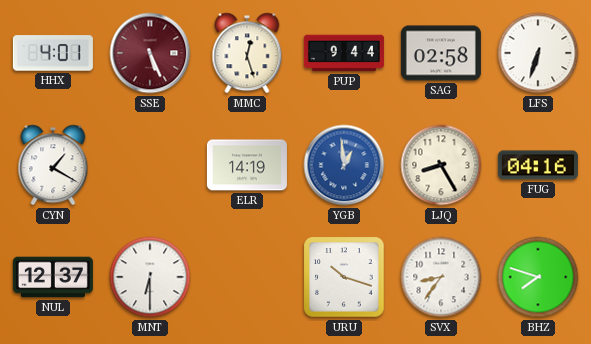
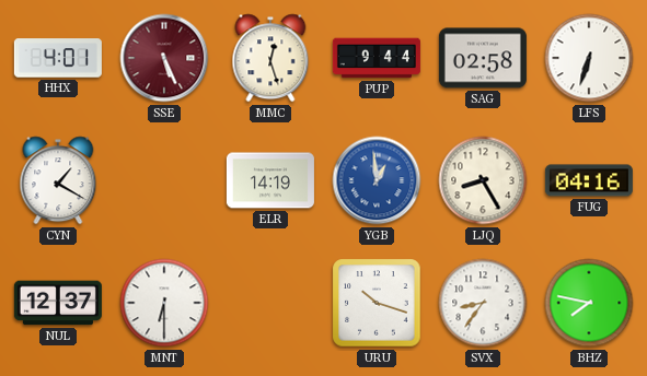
BHZ: 7:48 -> 7:47
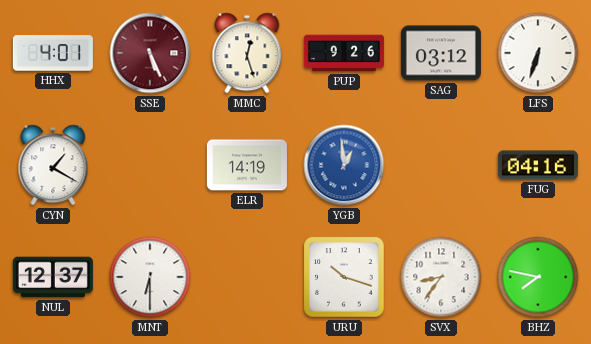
PUP: 9:44 -> 9:26
SAG: 02:58 -> 03:12
LJQ: 8:25 -> none
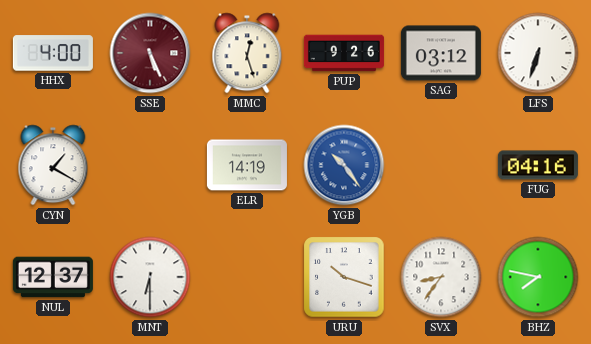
HHX: 4:01 -> 4:00
YGB: 12:59 -> 10:24
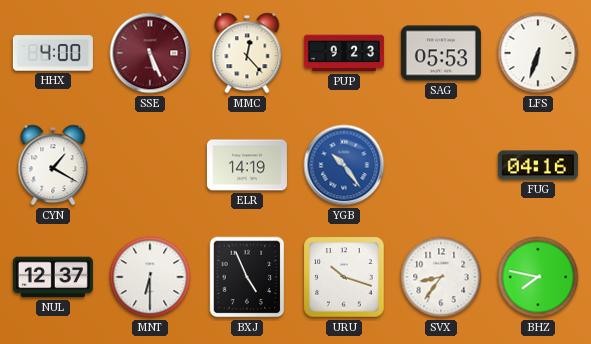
MMC: 12:27 -> 12:23
PUP: 9:26 -> 9:23
SAG: 03:12 -> 05:53
BXJ: none -> 4:56
